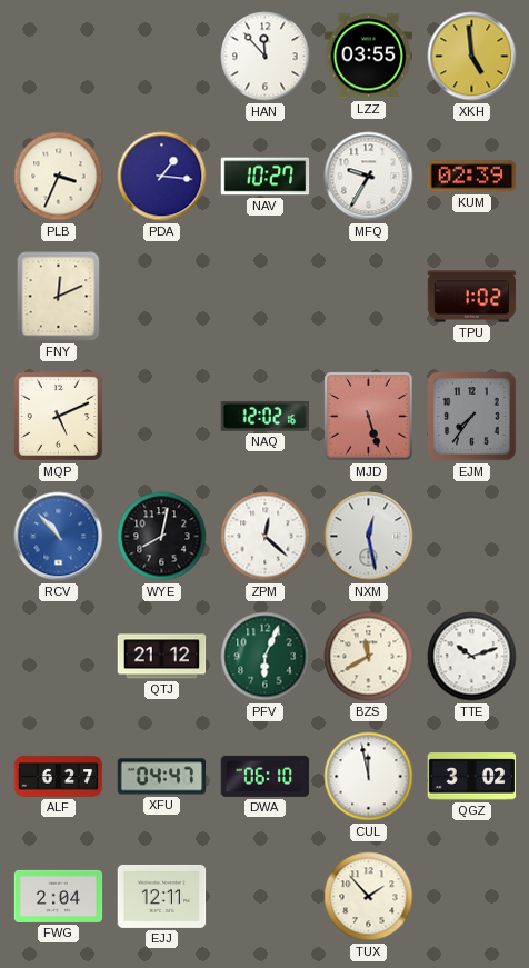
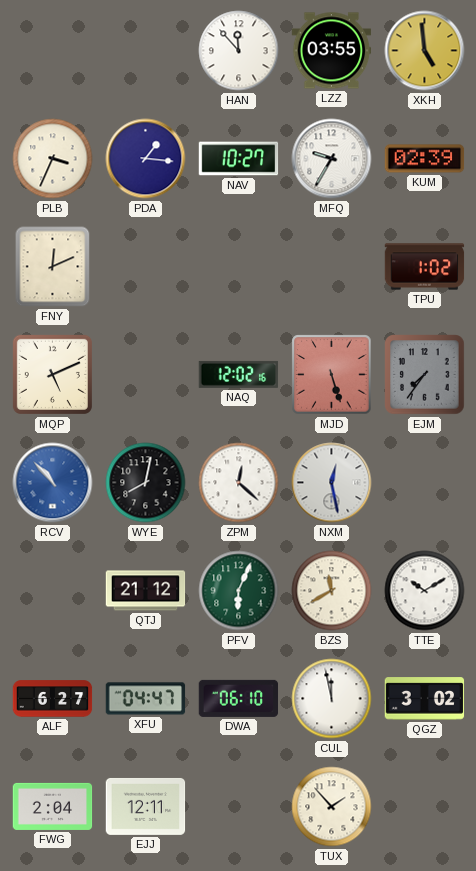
TTE: 10:12 -> 10:10
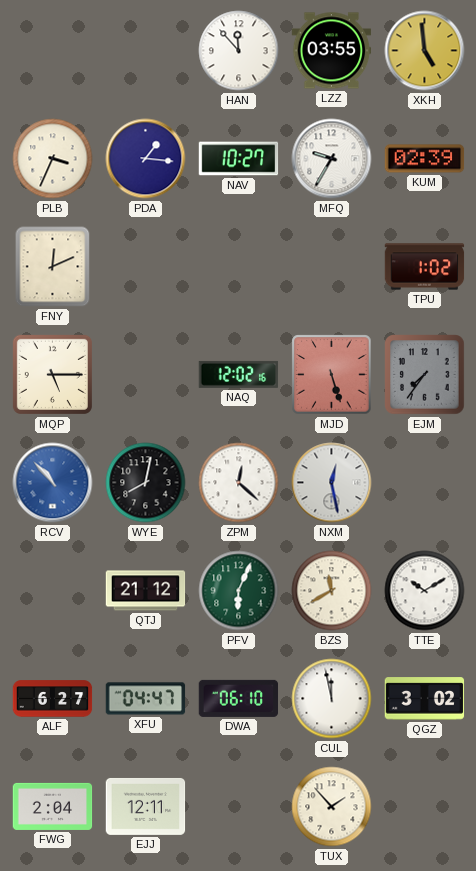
MQP: 5:11 -> 5:15
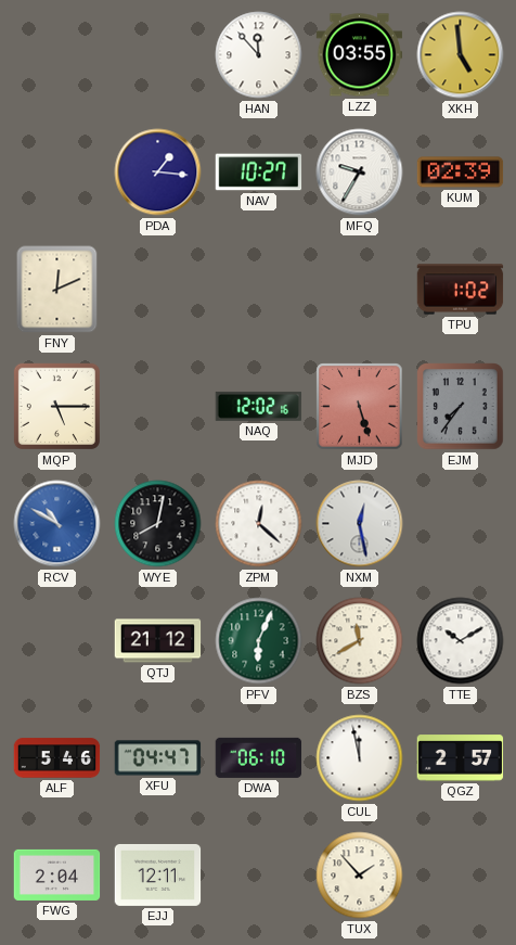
PLB: 3:34 -> none
RCV: 10:53 -> 10:50
ALF: 6:27 -> 5:46
QGZ: 3:02 -> 2:57
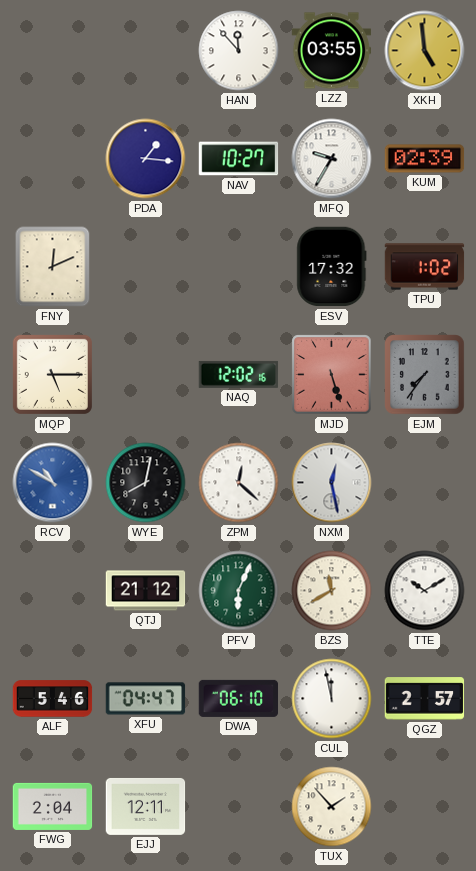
ESV: none -> 17:32
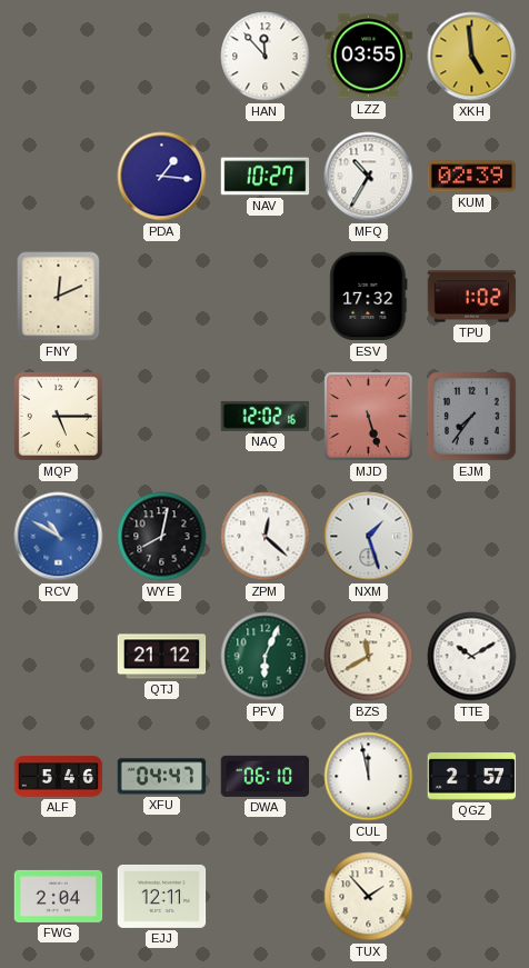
MFQ: 9:35 -> 10:35
NXM: 12:28 -> 1:27
